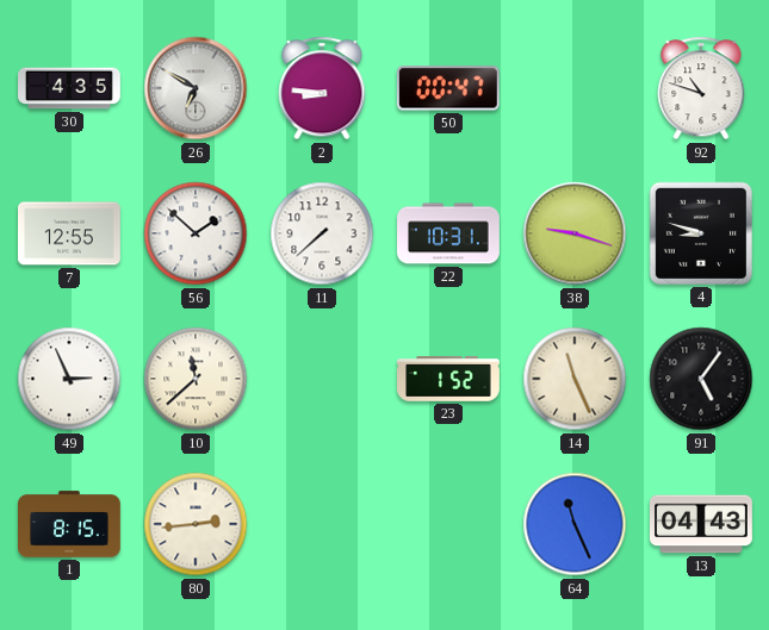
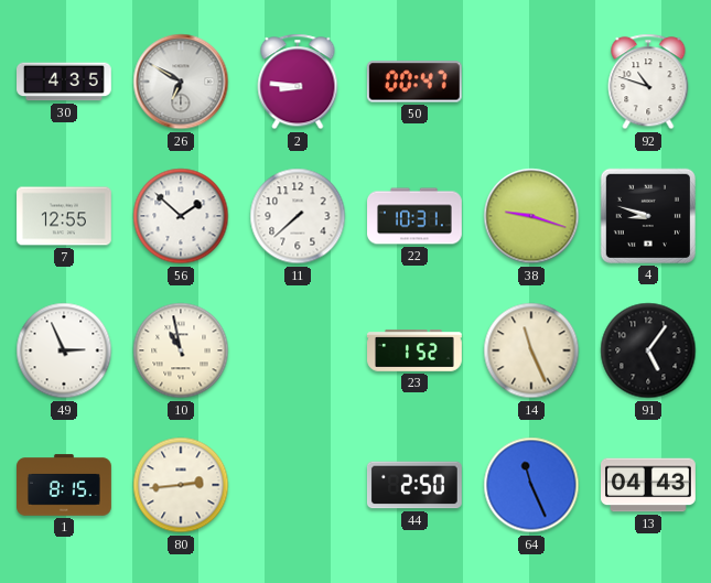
10: 11:38 -> 10:58
44: none -> 2:50
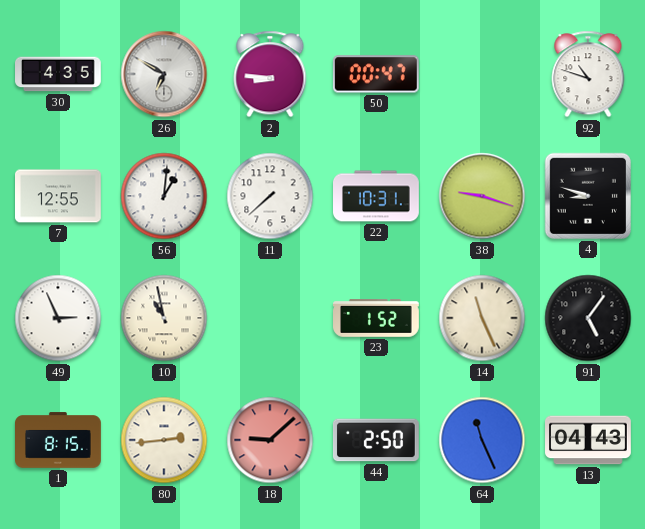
56: 1:52 -> 1:01
18: none -> 9:08
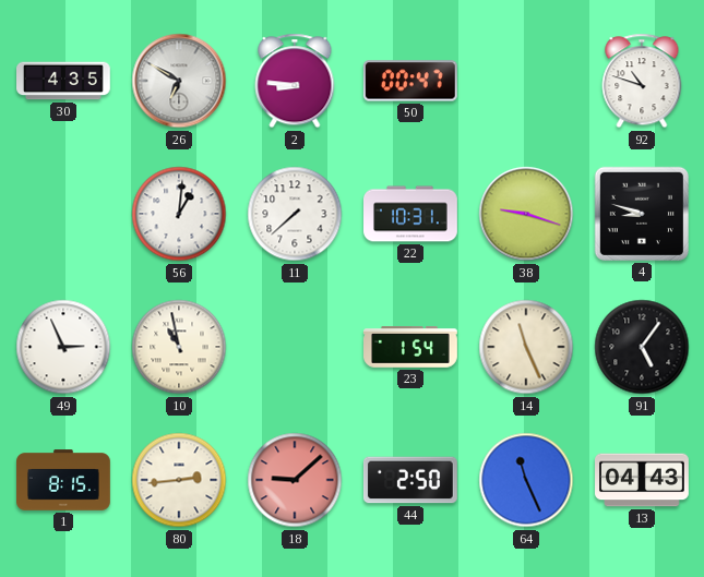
7: 12:55 -> none
23: 1:52 -> 1:54
